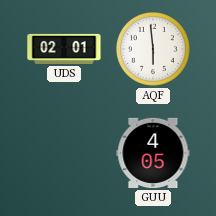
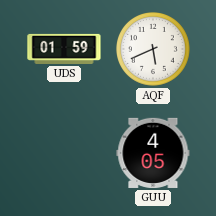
UDS: 02:01 -> 01:59
AQF: 5:59 -> 5:41
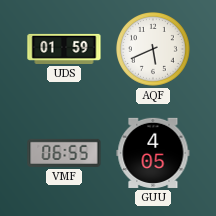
VMF: none -> 06:55
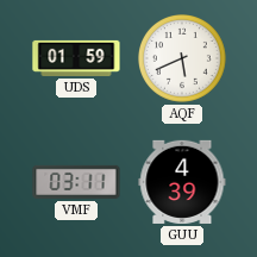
VMF: 06:55 -> 03:11
GUU: 4:05 -> 4:39
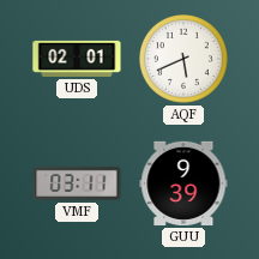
UDS: 01:59 -> 02:01
GUU: 4:39 -> 9:39
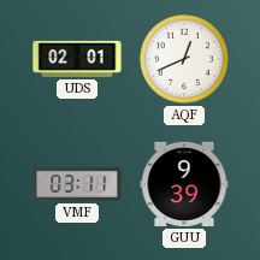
AQF: 5:41 -> 12:41
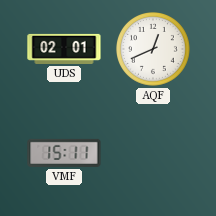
VMF: 03:11 -> 15:11
GUU: 9:39 -> none
